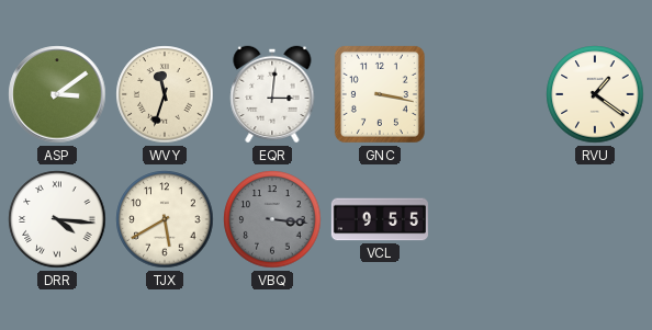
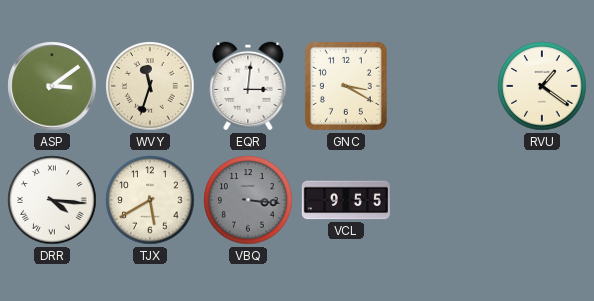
GNC: 3:17 -> 3:20
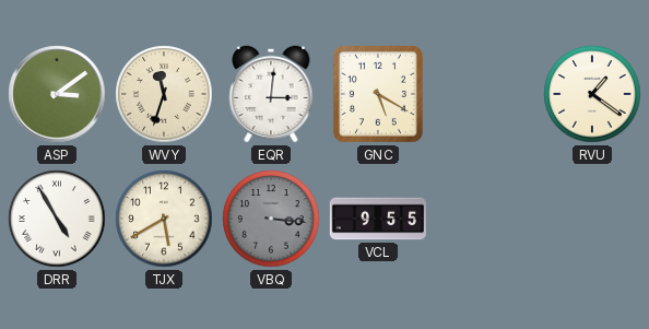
GNC: 3:20 -> 5:20
DRR: 4:16 -> 4:55
